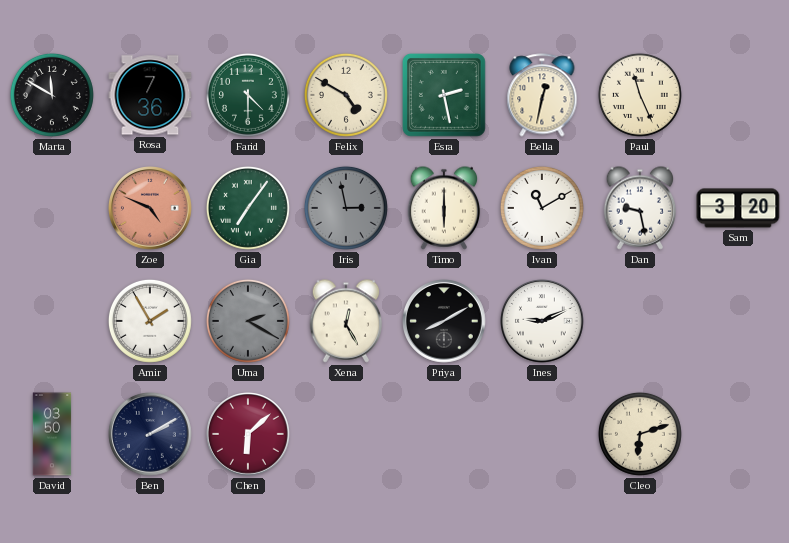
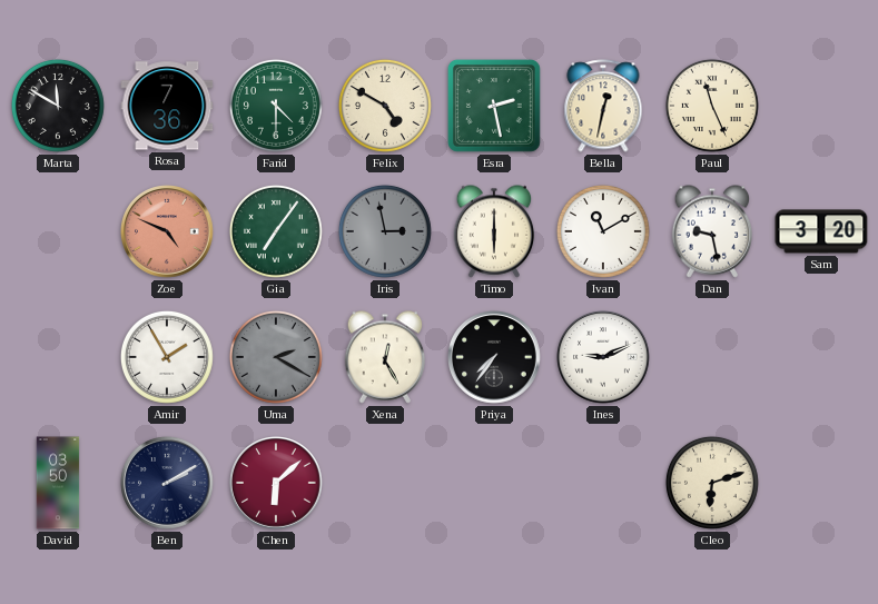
Priya: 8:10 -> 7:36
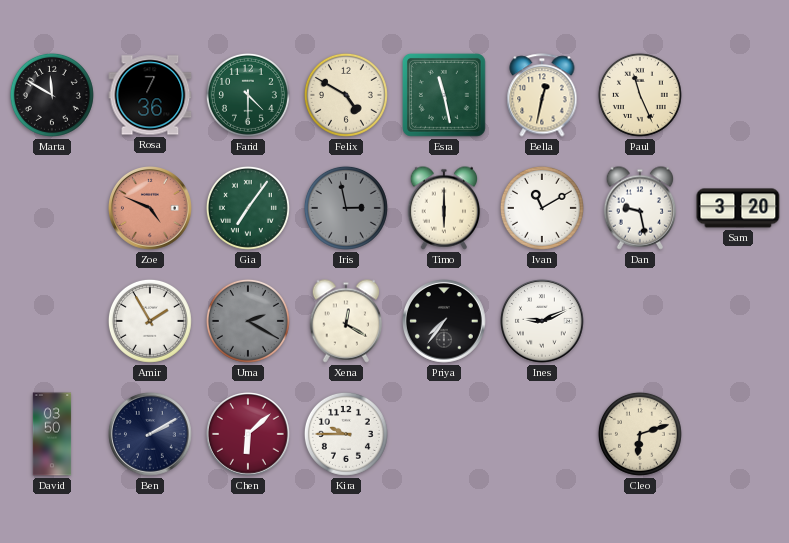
Esra: 2:28 -> 11:28
Xena: 12:25 -> 12:20
Kira: none -> 9:45
